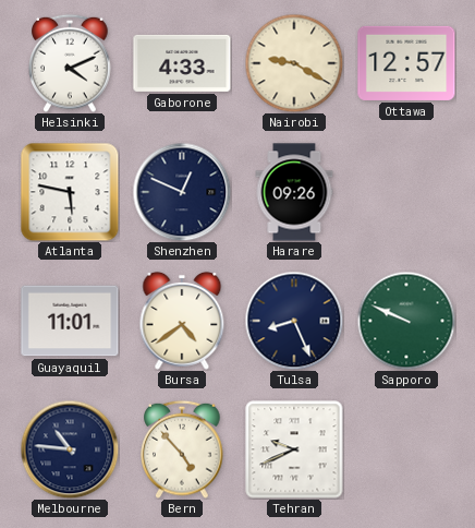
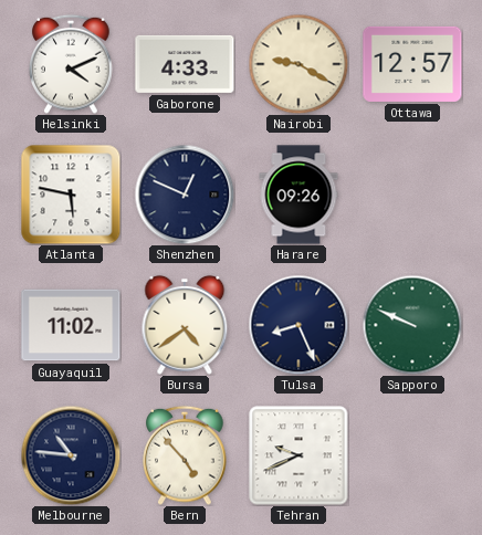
Guayaquil: 11:01 -> 11:02
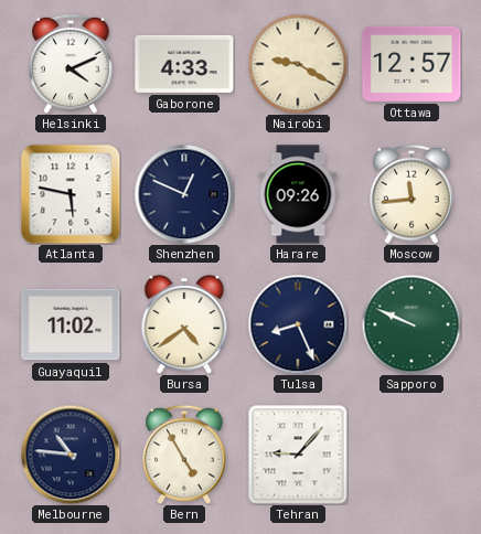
Moscow: none -> 11:44
Bern: 4:53 -> 4:55
Tehran: 9:41 -> 9:07
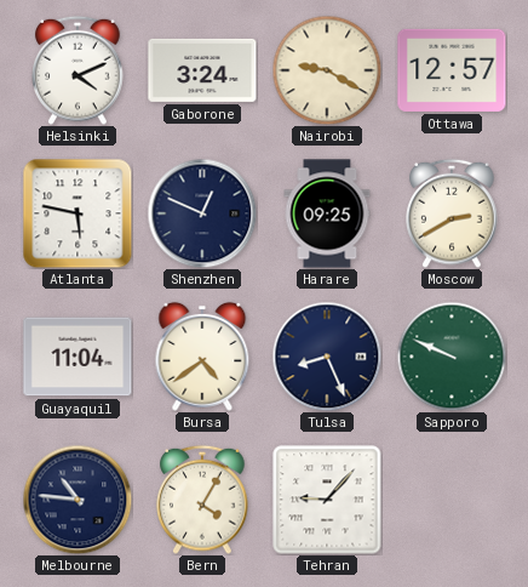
Gaborone: 4:33 -> 3:24
Harare: 09:26 -> 09:25
Moscow: 11:44 -> 2:40
Guayaquil: 11:02 -> 11:04
Bern: 4:55 -> 4:05
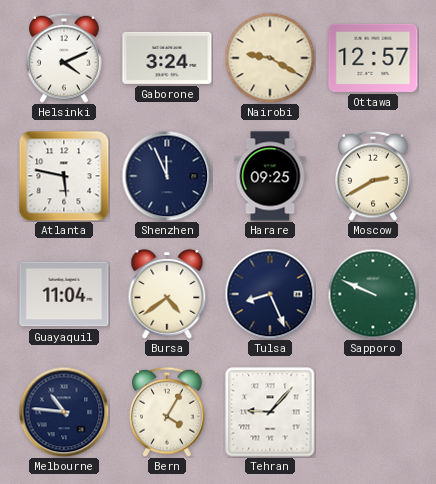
Shenzhen: 12:49 -> 11:56
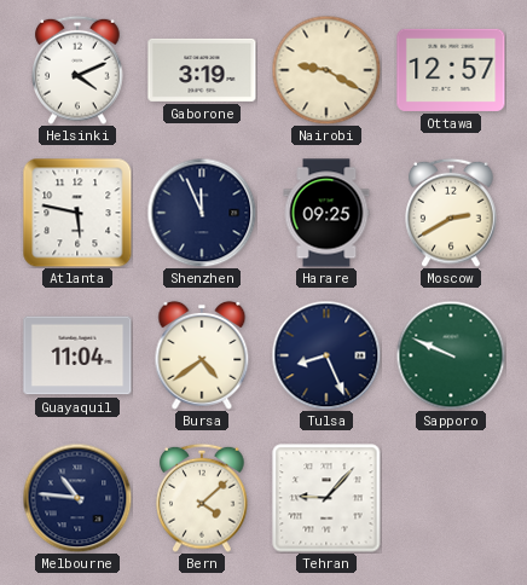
Gaborone: 3:24 -> 3:19
Bern: 4:05 -> 4:08
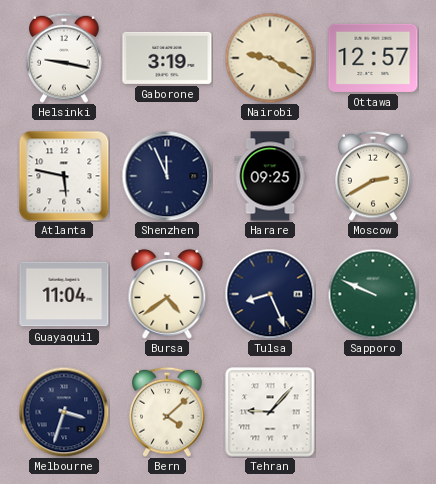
Helsinki: 4:11 -> 9:17
Melbourne: 10:46 -> 3:33
